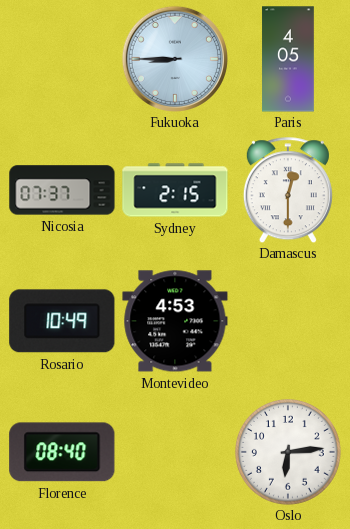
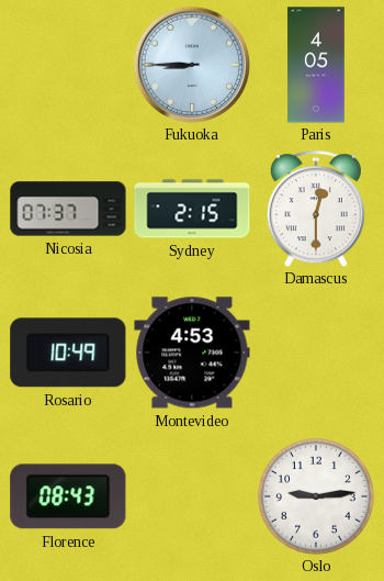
Florence: 08:40 -> 08:43
Oslo: 6:14 -> 9:14
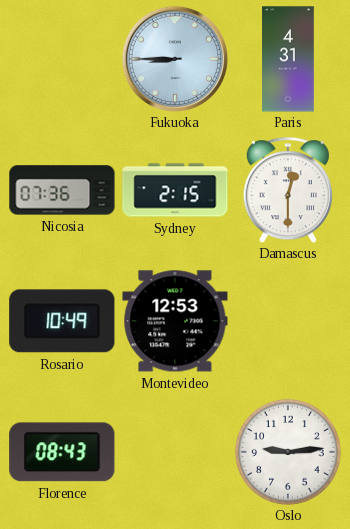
Paris: 4:05 -> 4:31
Nicosia: 07:37 -> 07:36
Montevideo: 4:53 -> 12:53
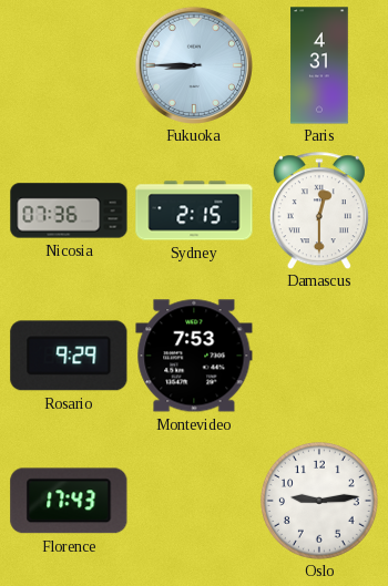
Rosario: 10:49 -> 9:29
Montevideo: 12:53 -> 7:53
Florence: 08:43 -> 17:43
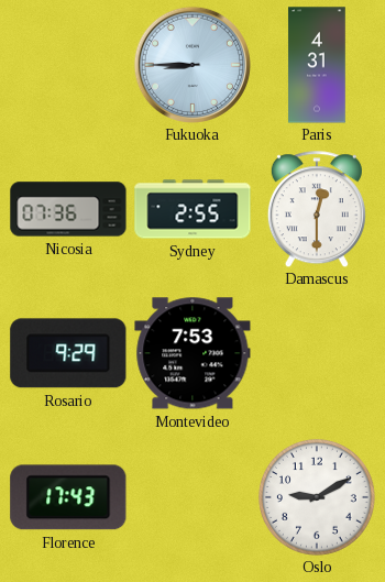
Sydney: 2:15 -> 2:55
Oslo: 9:14 -> 9:10
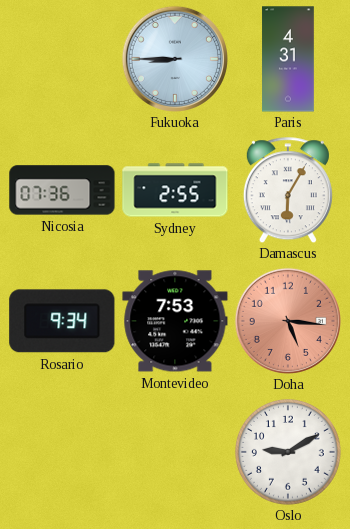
Damascus: 12:30 -> 6:05
Rosario: 9:29 -> 9:34
Doha: none -> 5:16
Florence: 17:43 -> none
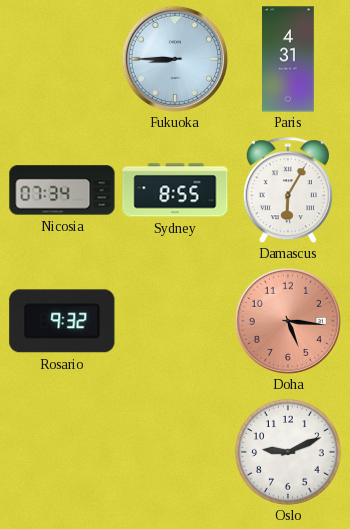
Nicosia: 07:36 -> 07:34
Sydney: 2:55 -> 8:55
Rosario: 9:34 -> 9:32
Montevideo: 7:53 -> none
Oslo: 9:10 -> 9:11
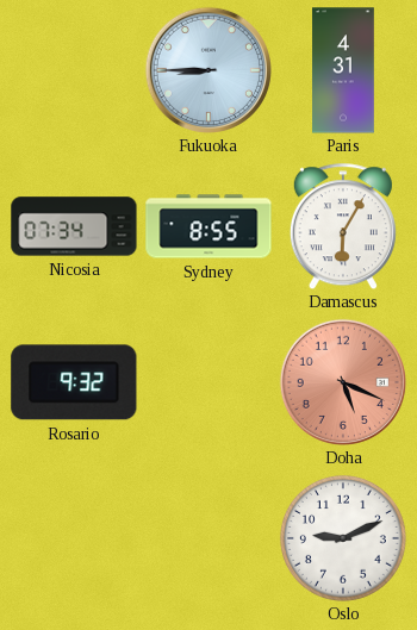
Doha: 5:16 -> 5:19
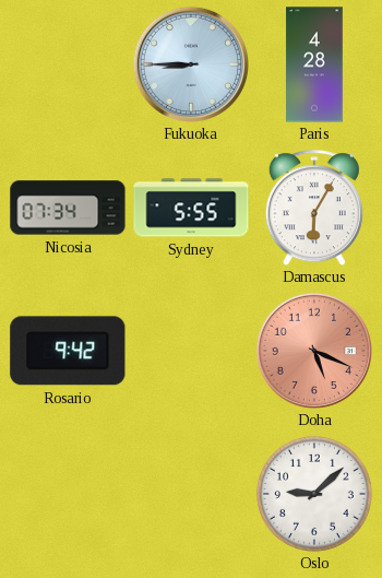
Paris: 4:31 -> 4:28
Sydney: 8:55 -> 5:55
Rosario: 9:32 -> 9:42
Oslo: 9:11 -> 9:08
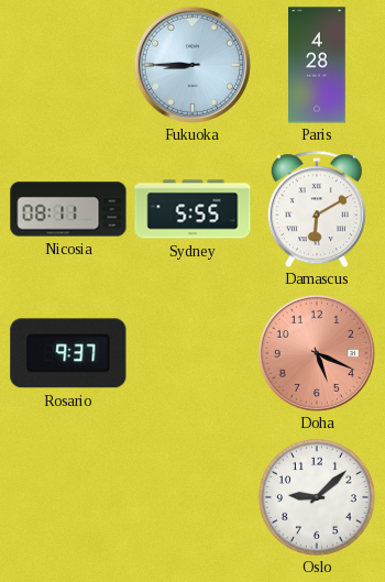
Nicosia: 07:34 -> 08:11
Damascus: 6:05 -> 6:10
Rosario: 9:42 -> 9:37
